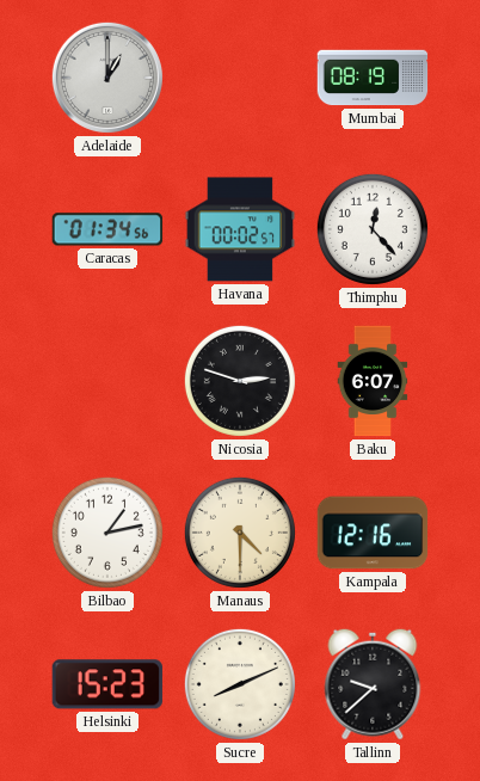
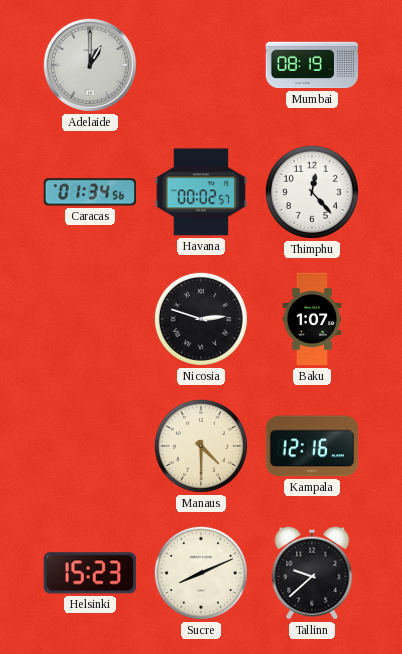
Baku: 6:07 -> 1:07
Bilbao: 1:13 -> none
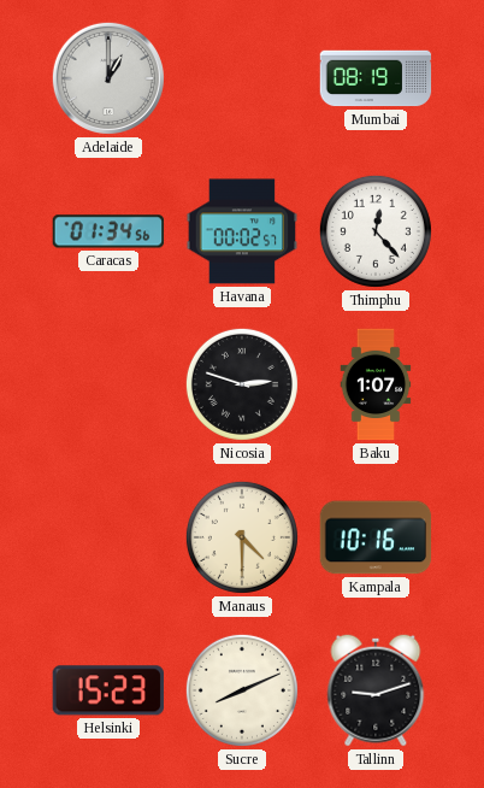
Kampala: 12:16 -> 10:16
Tallinn: 9:38 -> 9:12
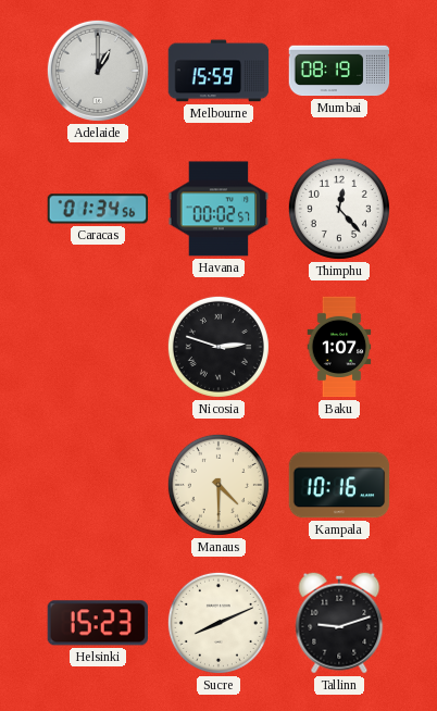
Melbourne: none -> 15:59
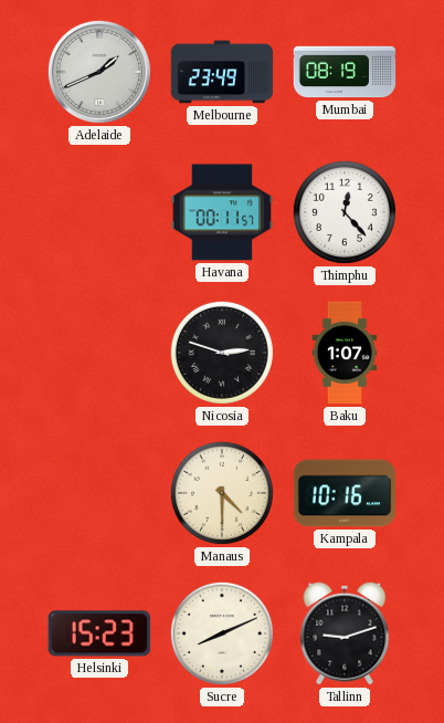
Adelaide: 1:00 -> 1:41
Melbourne: 15:59 -> 23:49
Caracas: 01:34 -> none
Havana: 00:02 -> 00:11
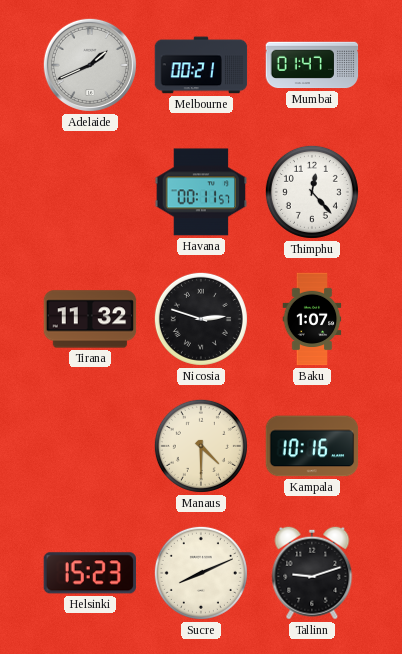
Melbourne: 23:49 -> 00:21
Mumbai: 08:19 -> 01:47
Tirana: none -> 11:32
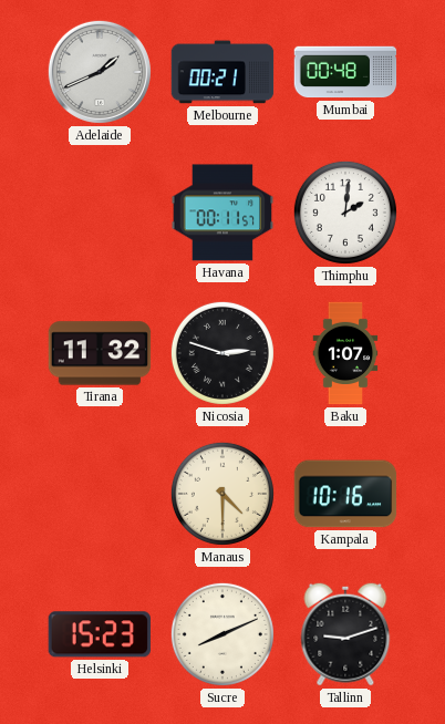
Mumbai: 01:47 -> 00:48
Thimphu: 12:23 -> 2:01
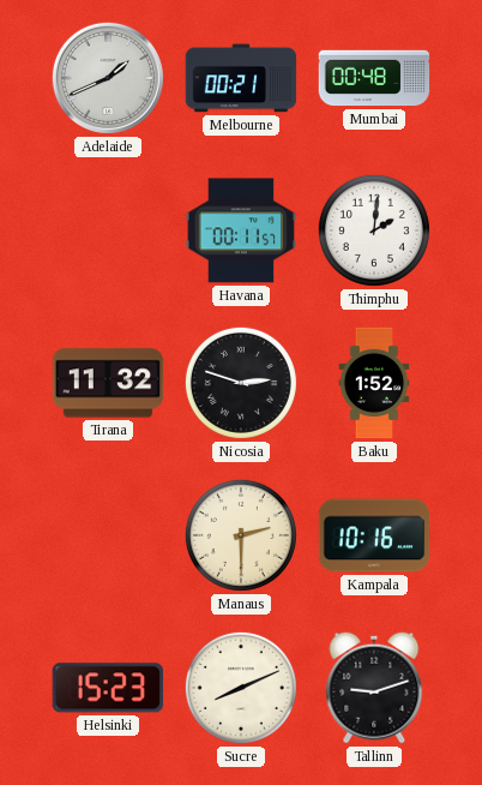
Baku: 1:07 -> 1:52
Manaus: 4:30 -> 2:30
